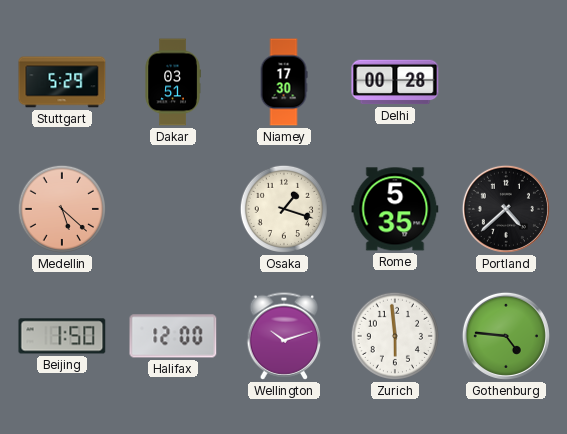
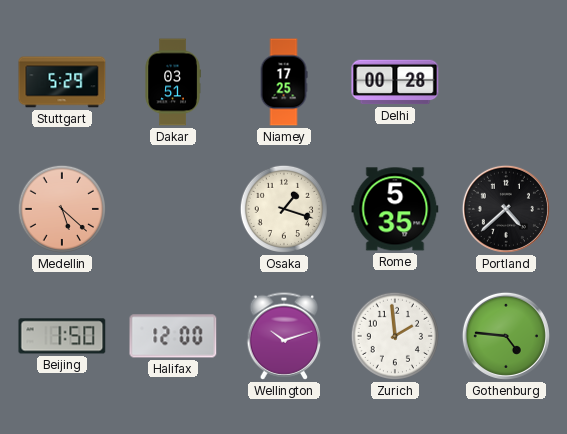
Niamey: 17:30 -> 17:25
Zurich: 5:59 -> 1:59
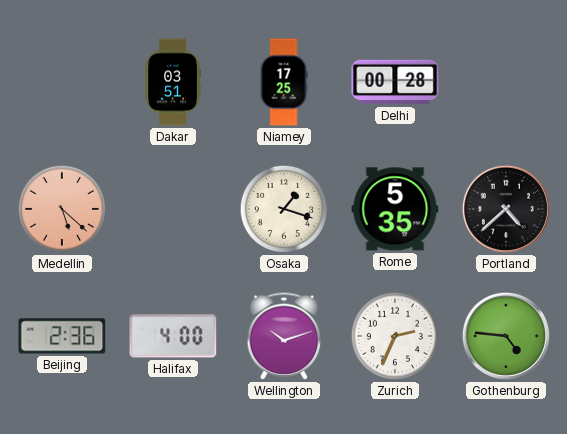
Stuttgart: 5:29 -> none
Beijing: 1:50 -> 2:36
Halifax: 12:00 -> 4:00
Zurich: 1:59 -> 2:34
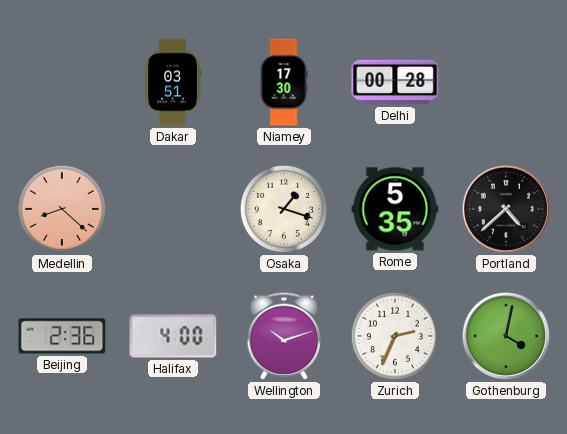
Niamey: 17:25 -> 17:30
Medellin: 5:22 -> 8:22
Gothenburg: 4:46 -> 4:02
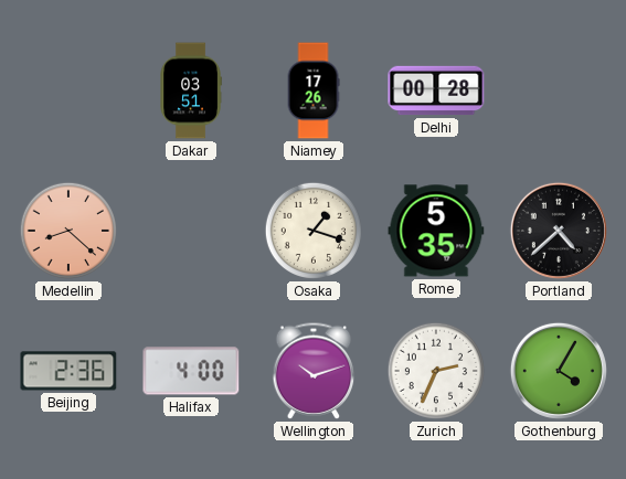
Niamey: 17:30 -> 17:26
Gothenburg: 4:02 -> 4:05
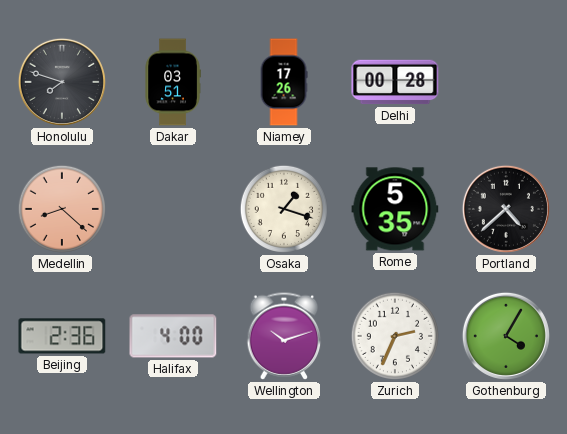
Honolulu: none -> 7:48
